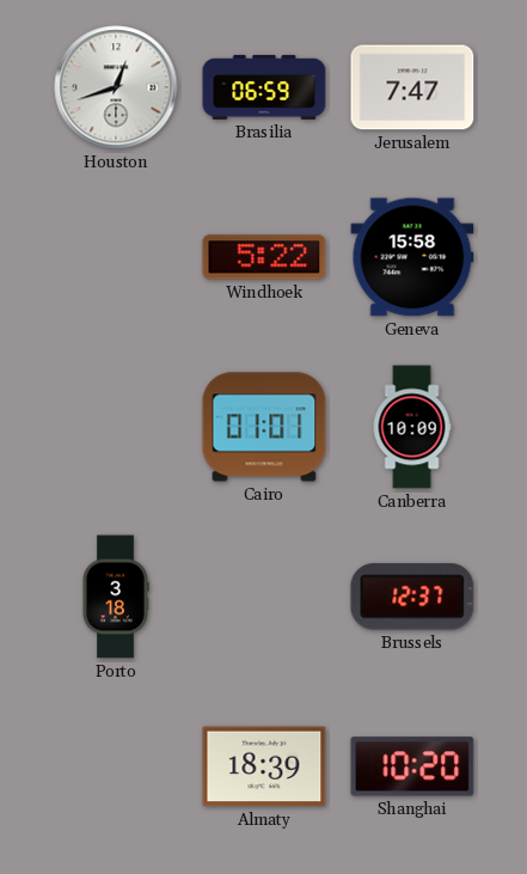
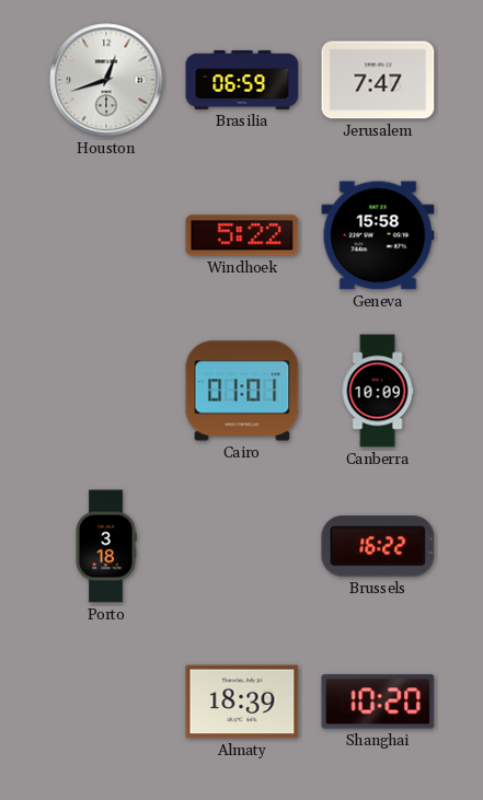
Brussels: 12:37 -> 16:22
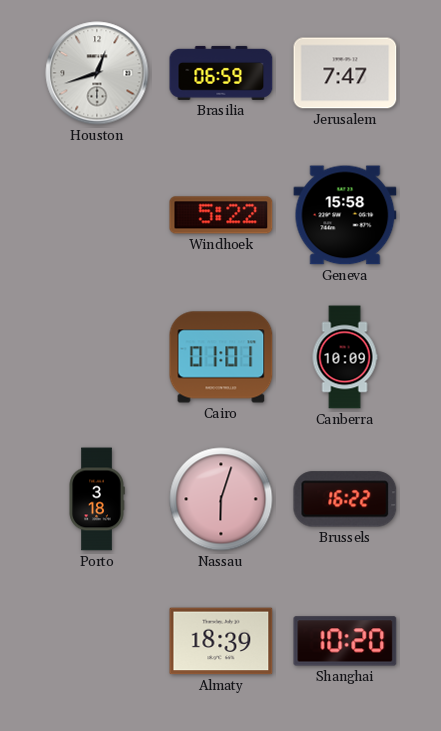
Nassau: none -> 6:03
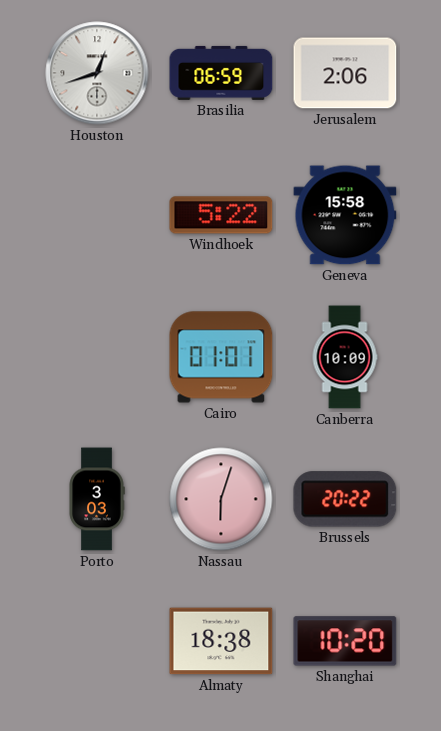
Jerusalem: 7:47 -> 2:06
Porto: 3:18 -> 3:03
Brussels: 16:22 -> 20:22
Almaty: 18:39 -> 18:38
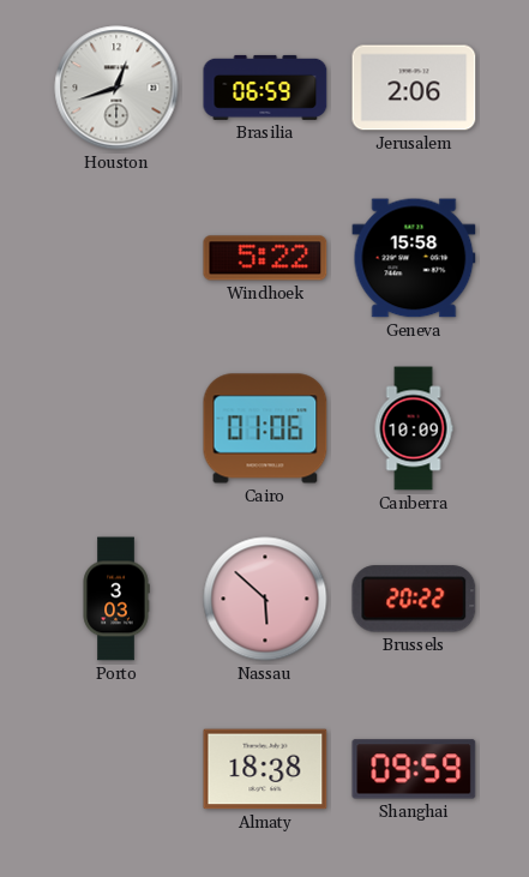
Cairo: 01:01 -> 01:06
Nassau: 6:03 -> 5:52
Shanghai: 10:20 -> 09:59
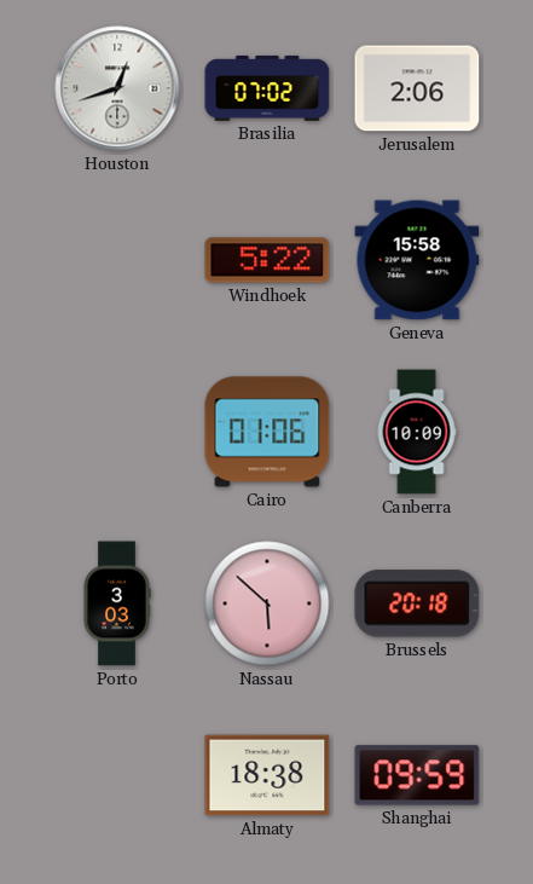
Brasilia: 06:59 -> 07:02
Brussels: 20:22 -> 20:18
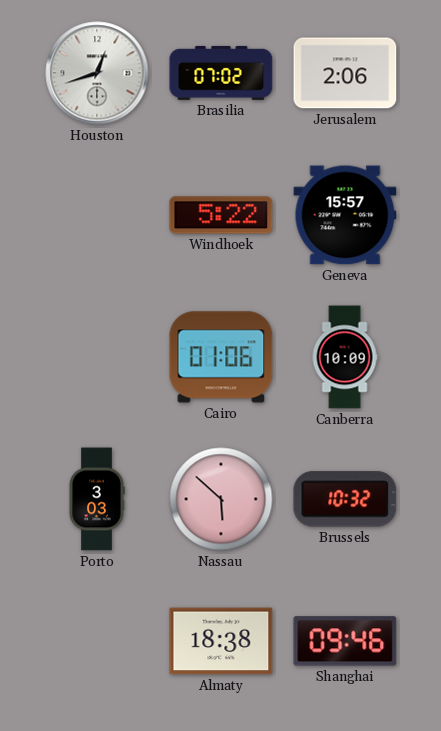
Geneva: 15:58 -> 15:57
Brussels: 20:18 -> 10:32
Shanghai: 09:59 -> 09:46
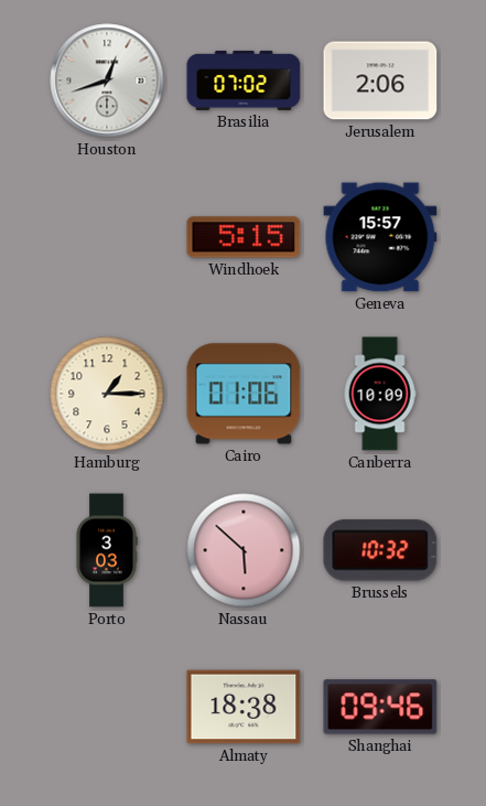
Windhoek: 5:22 -> 5:15
Hamburg: none -> 1:15
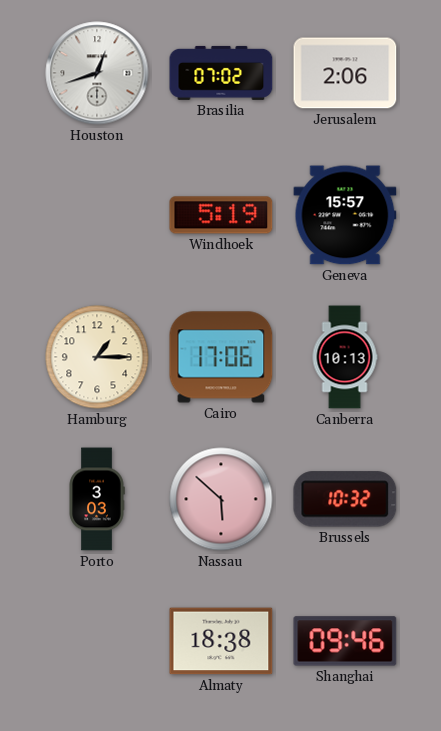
Windhoek: 5:15 -> 5:19
Cairo: 01:06 -> 17:06
Canberra: 10:09 -> 10:13
